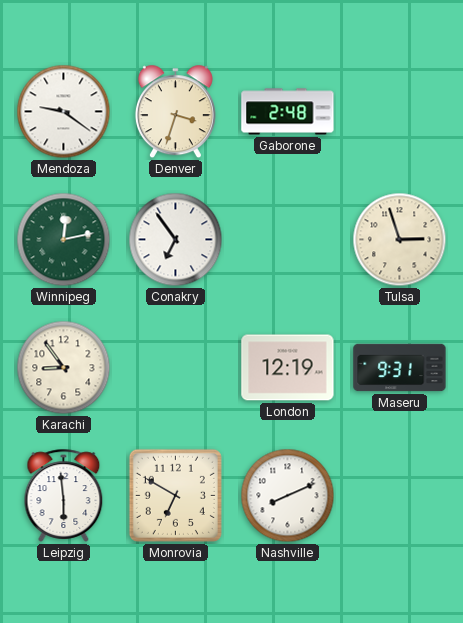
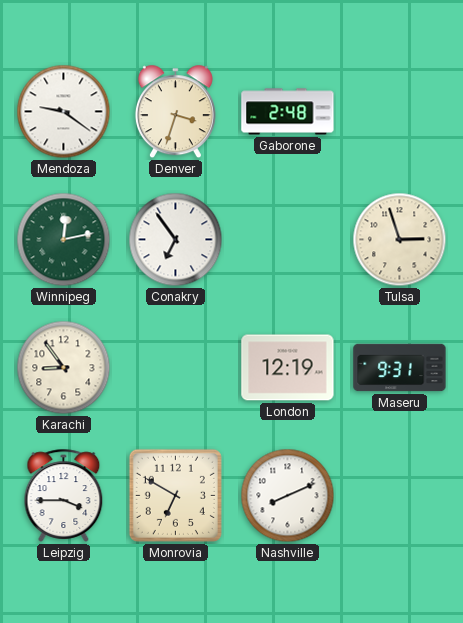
Leipzig: 5:59 -> 3:45
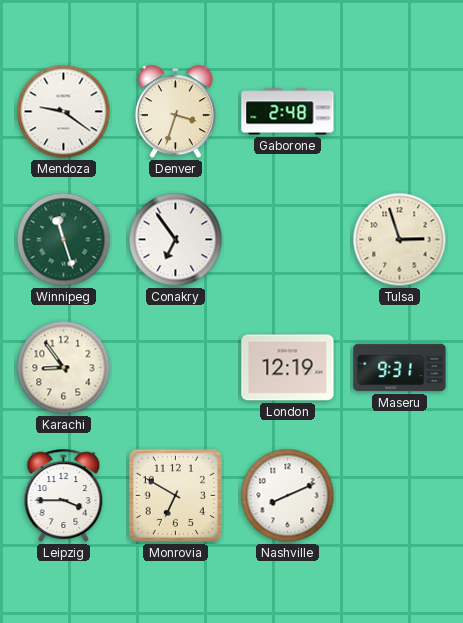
Winnipeg: 12:13 -> 11:27
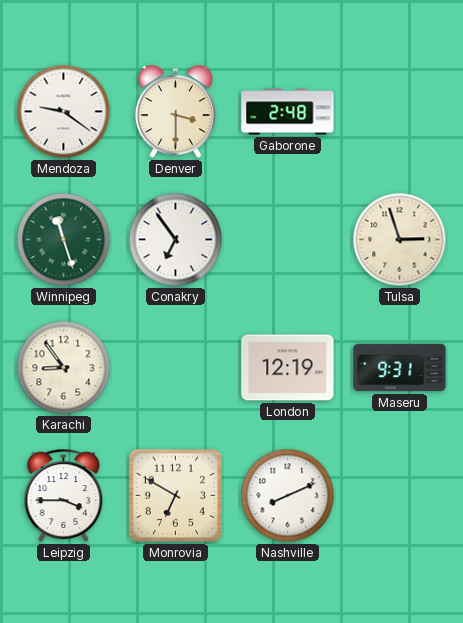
Denver: 3:33 -> 3:30
